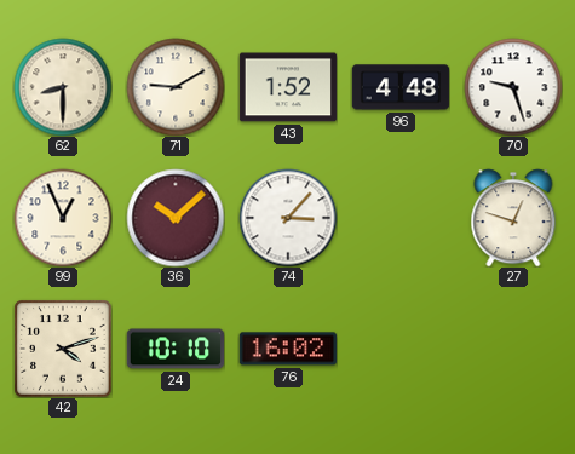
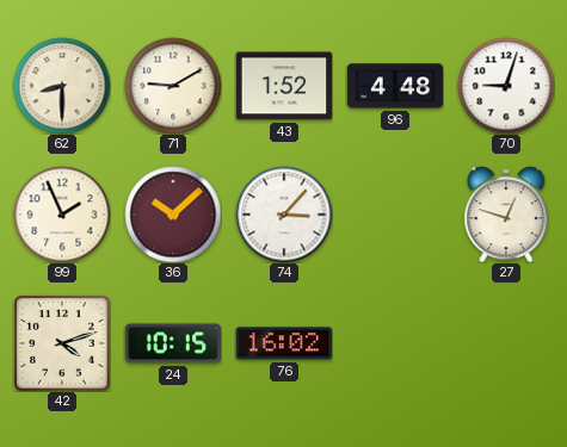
70: 9:27 -> 9:03
99: 12:56 -> 1:56
24: 10:10 -> 10:15
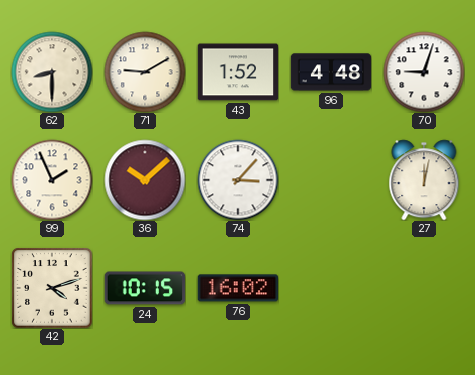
27: 12:48 -> 12:02
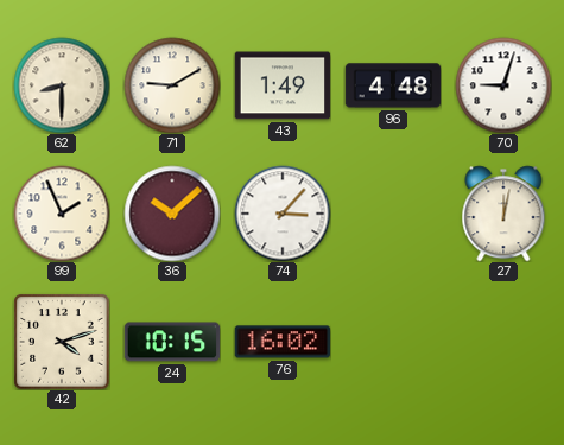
43: 1:52 -> 1:49
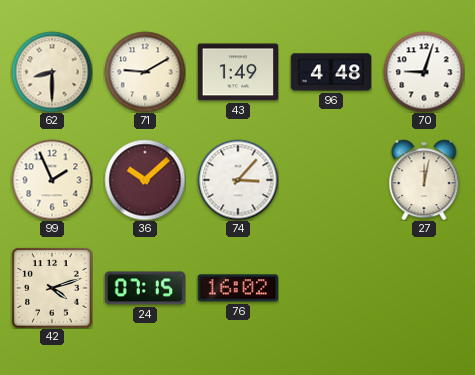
24: 10:15 -> 07:15
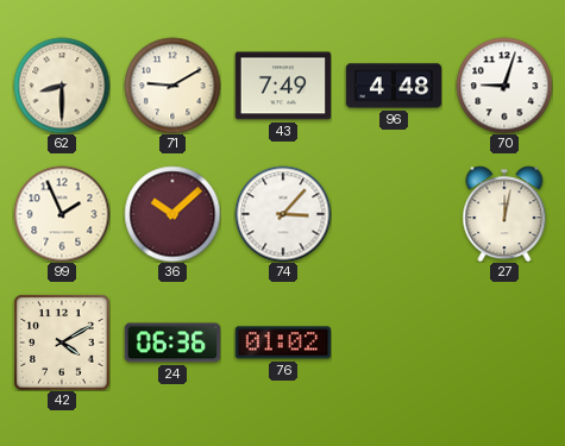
43: 1:49 -> 7:49
42: 4:12 -> 4:10
24: 07:15 -> 06:36
76: 16:02 -> 01:02
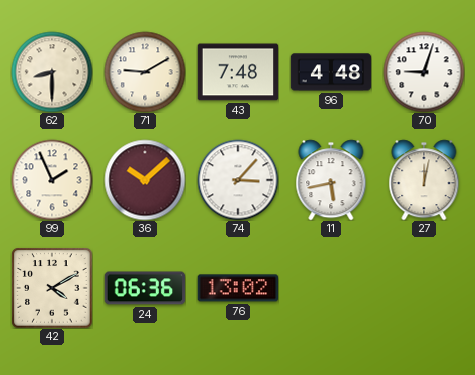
43: 7:49 -> 7:48
11: none -> 5:43
76: 01:02 -> 13:02
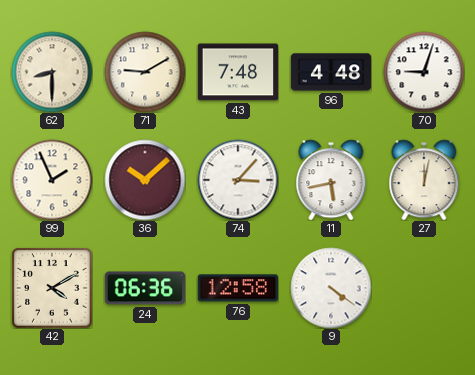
76: 13:02 -> 12:58
9: none -> 4:21
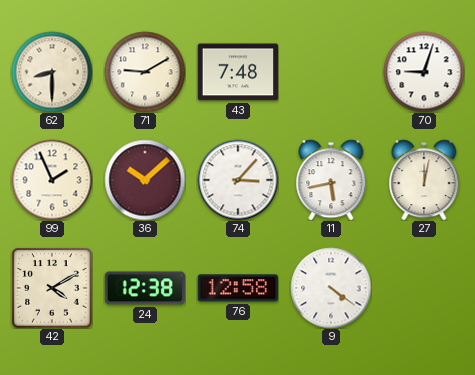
96: 4:48 -> none
24: 06:36 -> 12:38
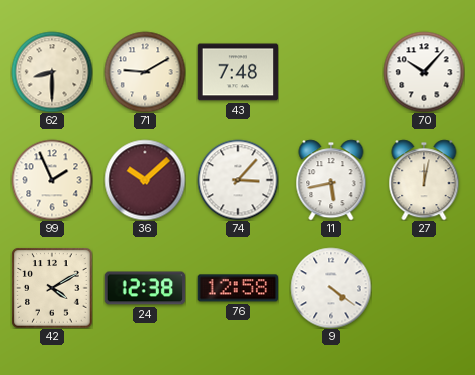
70: 9:03 -> 10:07
